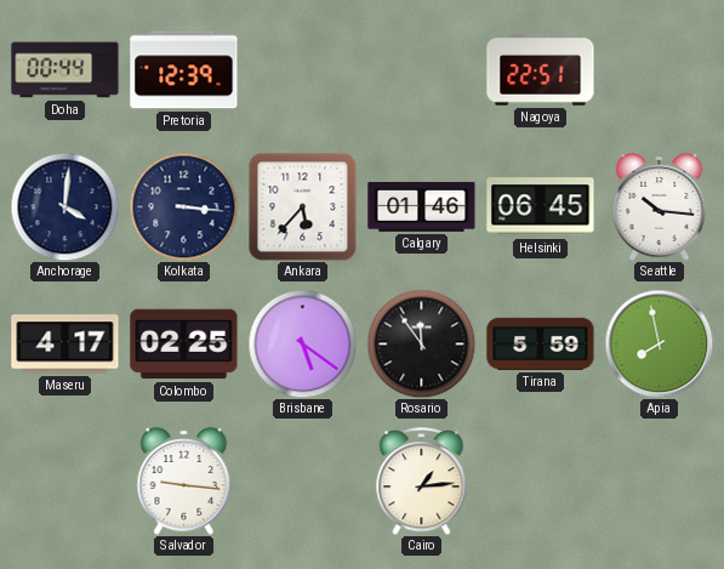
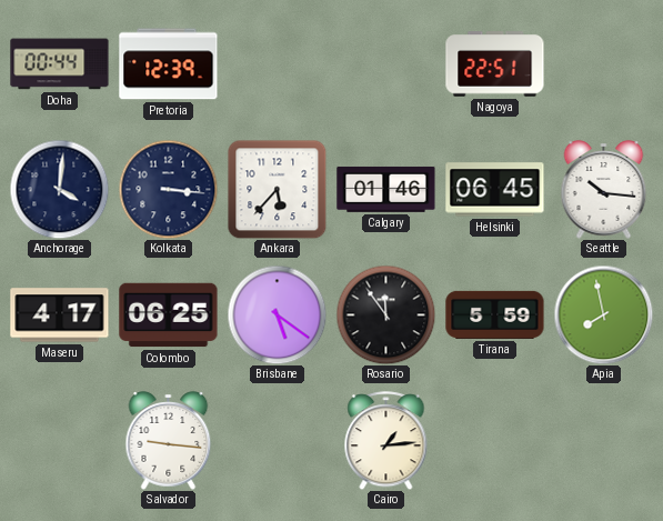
Colombo: 02:25 -> 06:25
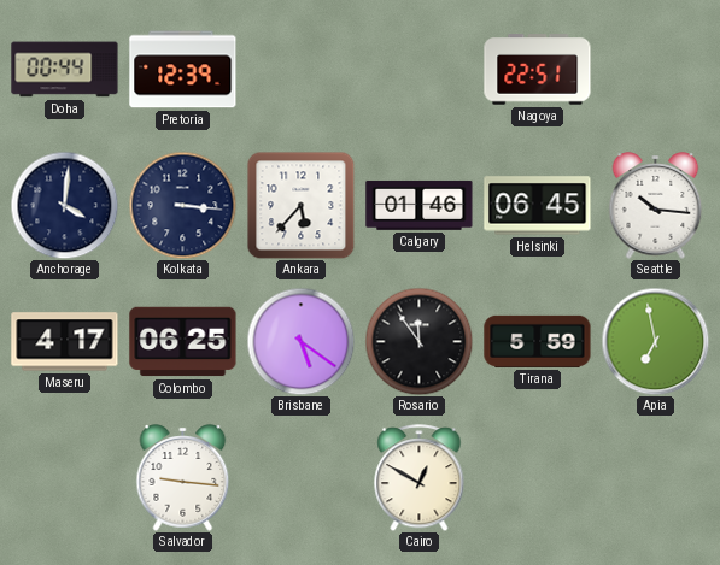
Apia: 7:58 -> 6:58
Cairo: 1:14 -> 12:50
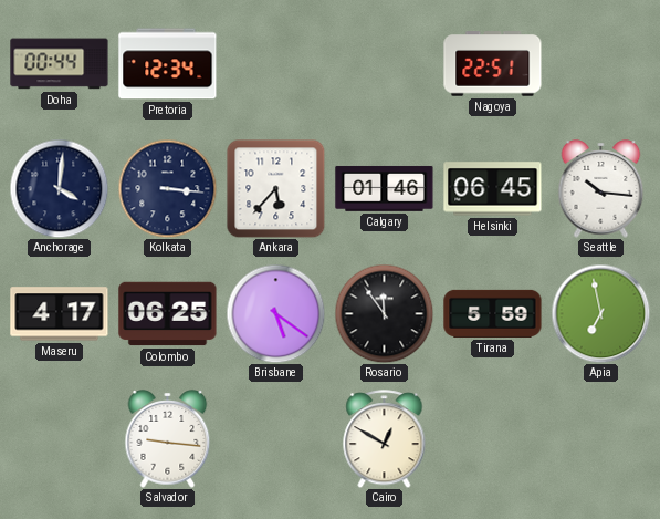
Pretoria: 12:39 -> 12:34
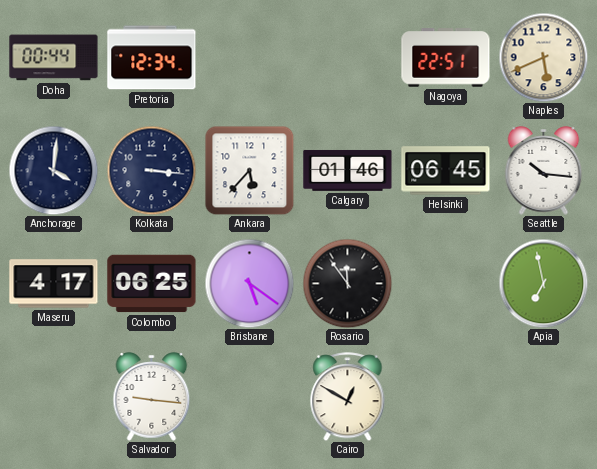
Naples: none -> 5:41
Tirana: 5:59 -> none
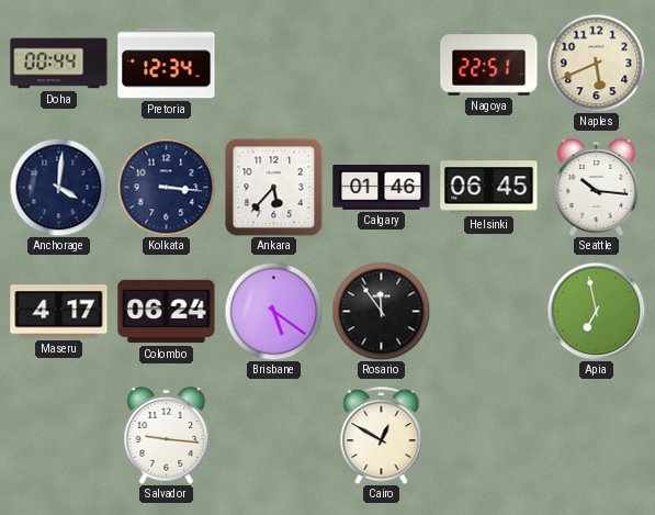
Colombo: 06:25 -> 06:24
